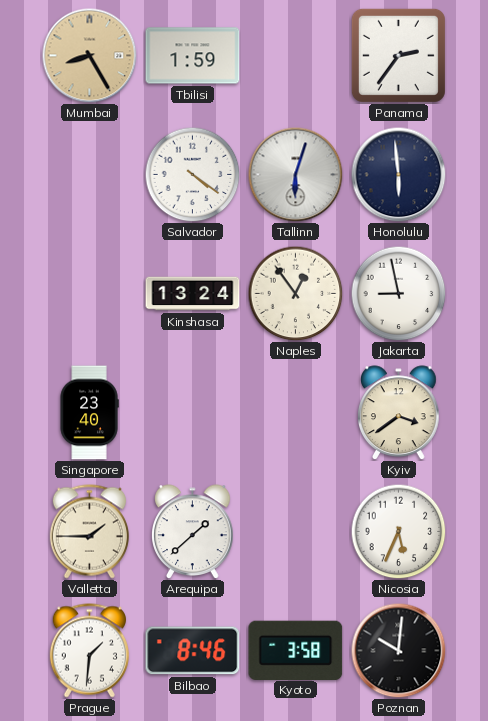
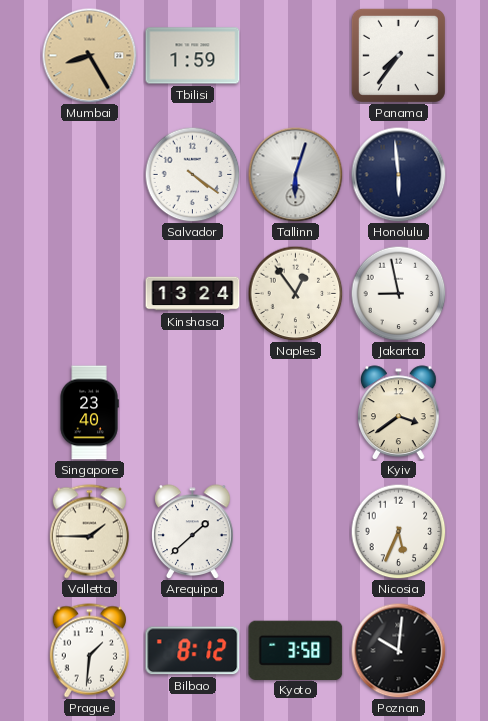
Panama: 2:36 -> 7:36
Bilbao: 8:46 -> 8:12
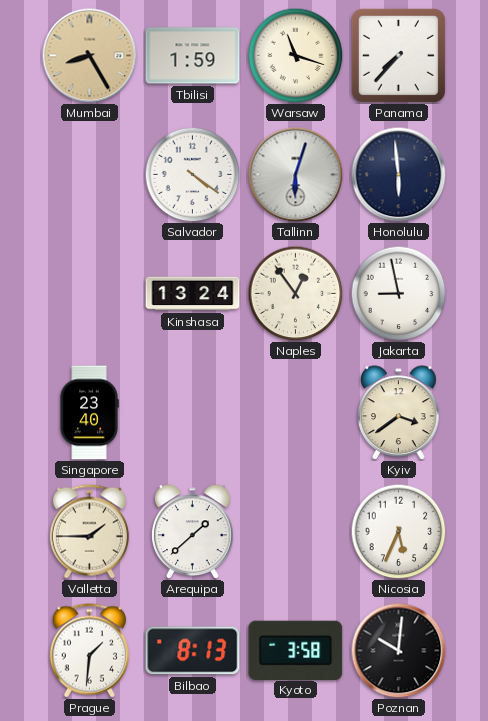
Warsaw: none -> 11:18
Panama: 7:36 -> 7:37
Bilbao: 8:12 -> 8:13
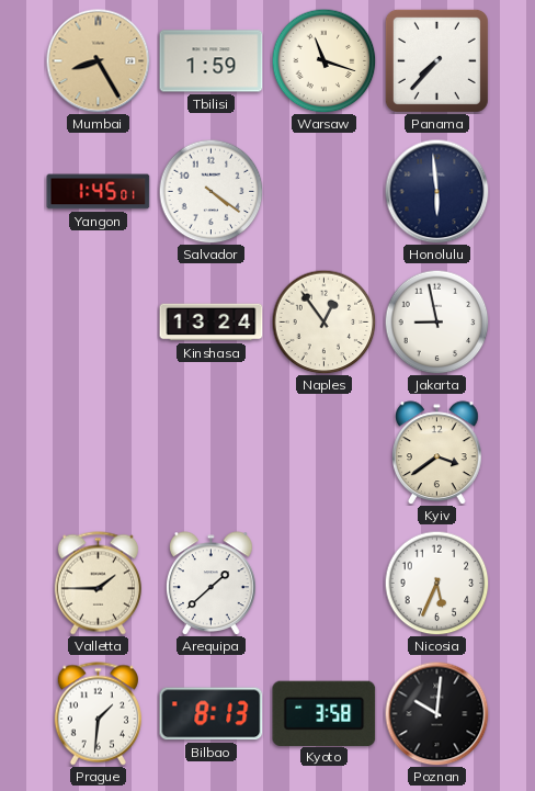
Yangon: none -> 1:45
Tallinn: 6:03 -> none
Singapore: 23:40 -> none
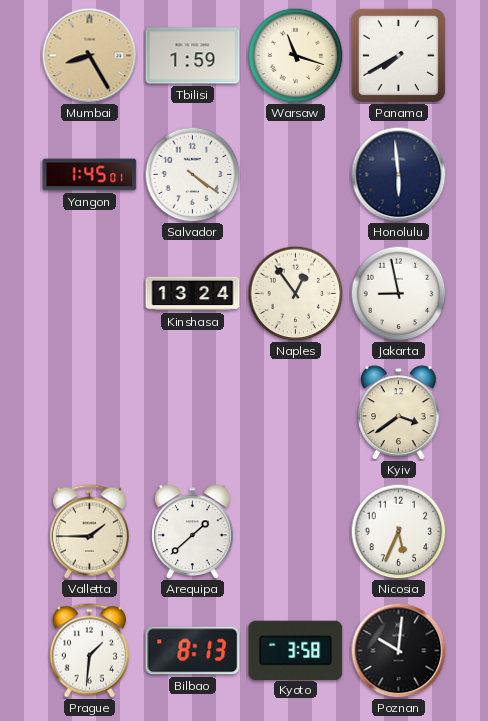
Panama: 7:37 -> 7:40
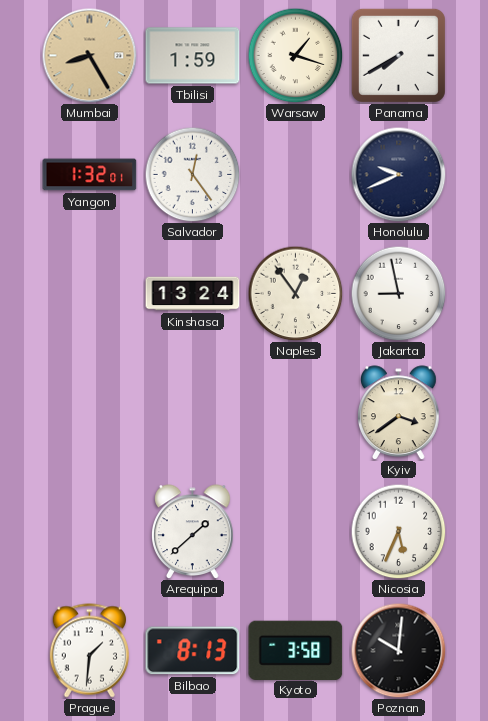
Warsaw: 11:18 -> 1:18
Yangon: 1:45 -> 1:32
Salvador: 4:21 -> 12:24
Honolulu: 5:59 -> 9:41
Valletta: 1:45 -> none
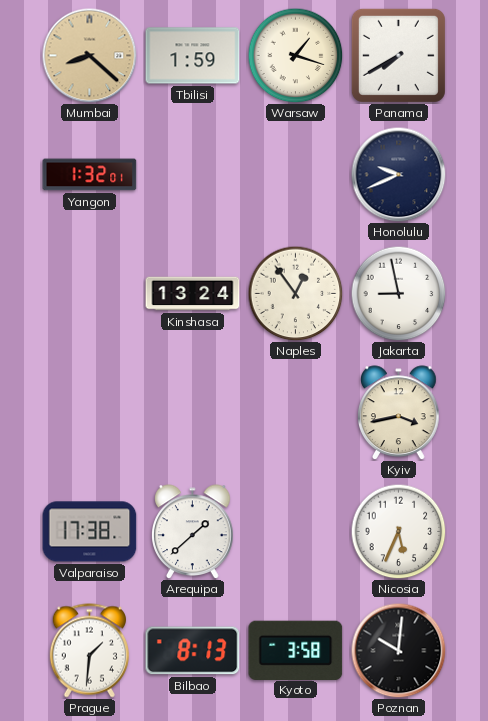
Mumbai: 8:25 -> 8:22
Salvador: 12:24 -> none
Kyiv: 3:39 -> 3:43
Valparaiso: none -> 17:38
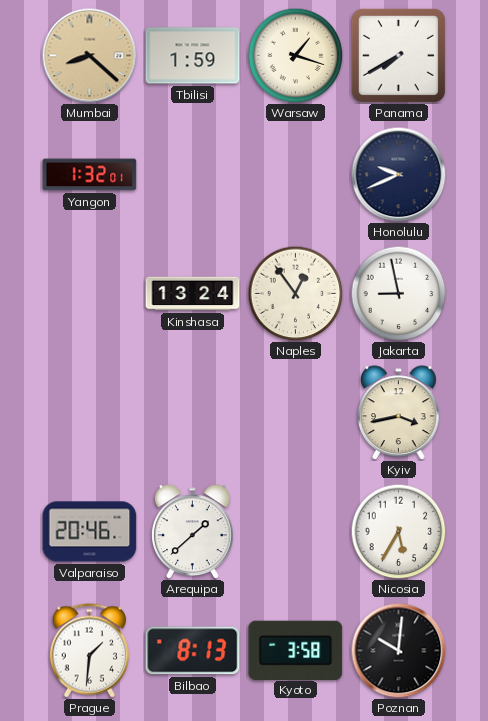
Valparaiso: 17:38 -> 20:46
Nicosia: 5:34 -> 5:35
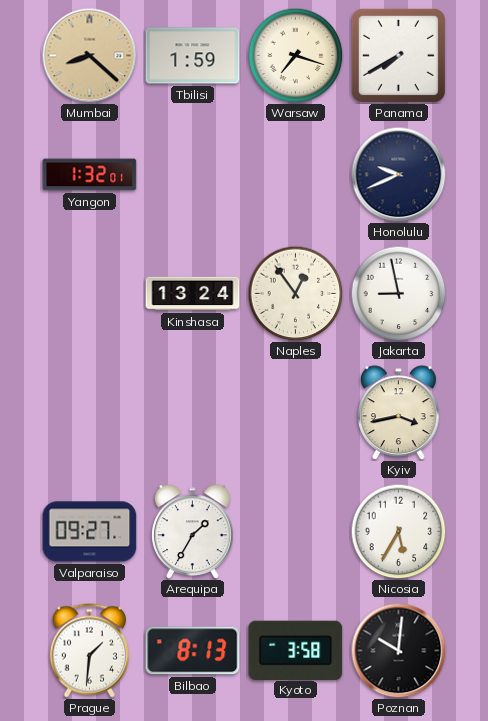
Warsaw: 1:18 -> 7:18
Valparaiso: 20:46 -> 09:27
Arequipa: 1:38 -> 1:35
